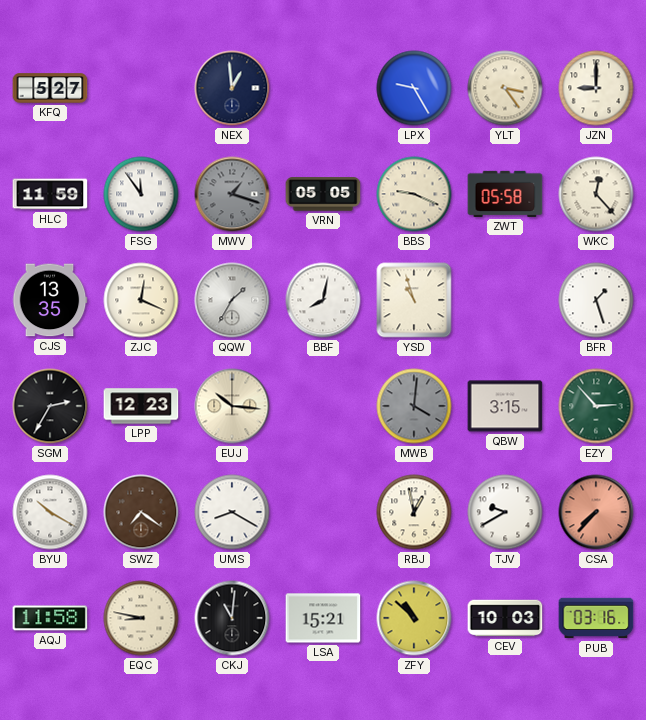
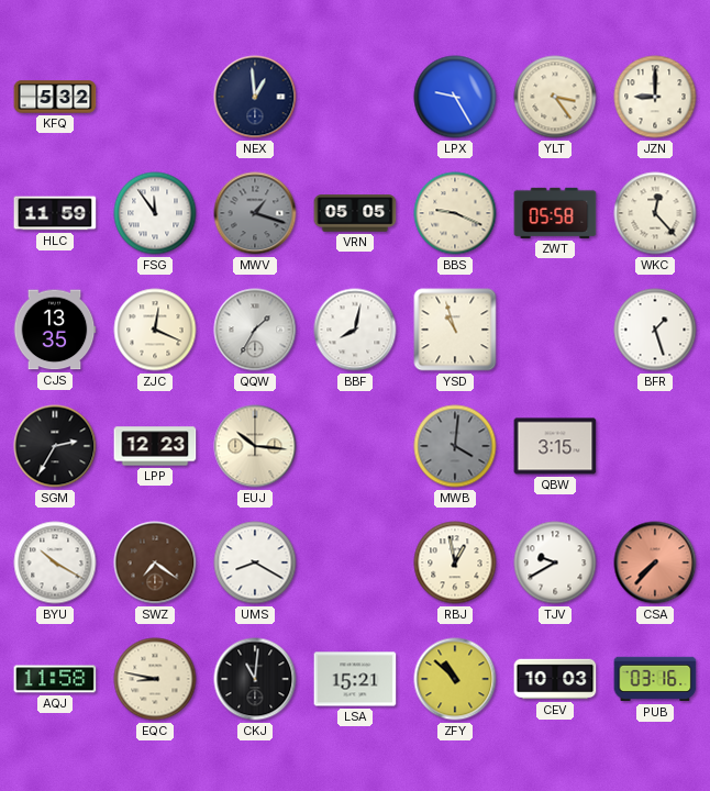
KFQ: 5:27 -> 5:32
EZY: 2:53 -> none
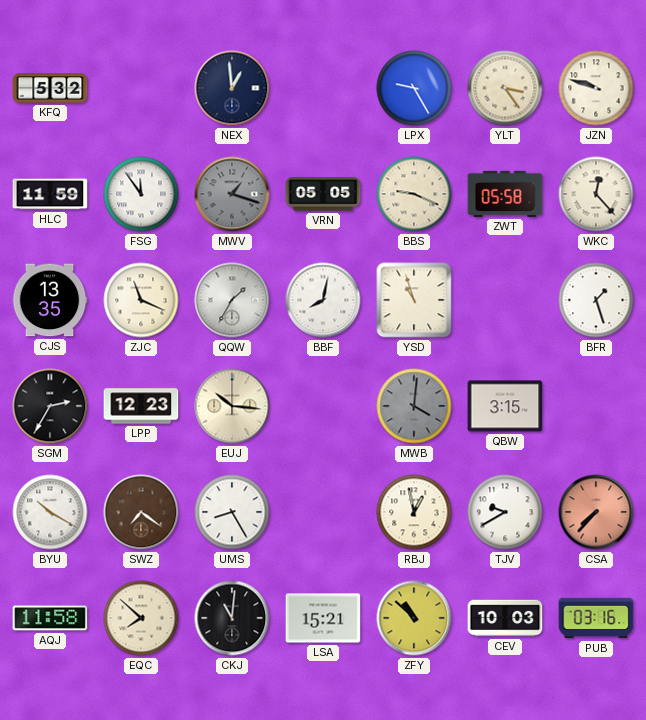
JZN: 9:00 -> 9:48
ZJC: 12:19 -> 11:19
UMS: 8:20 -> 8:25
EQC: 8:47 -> 7:52
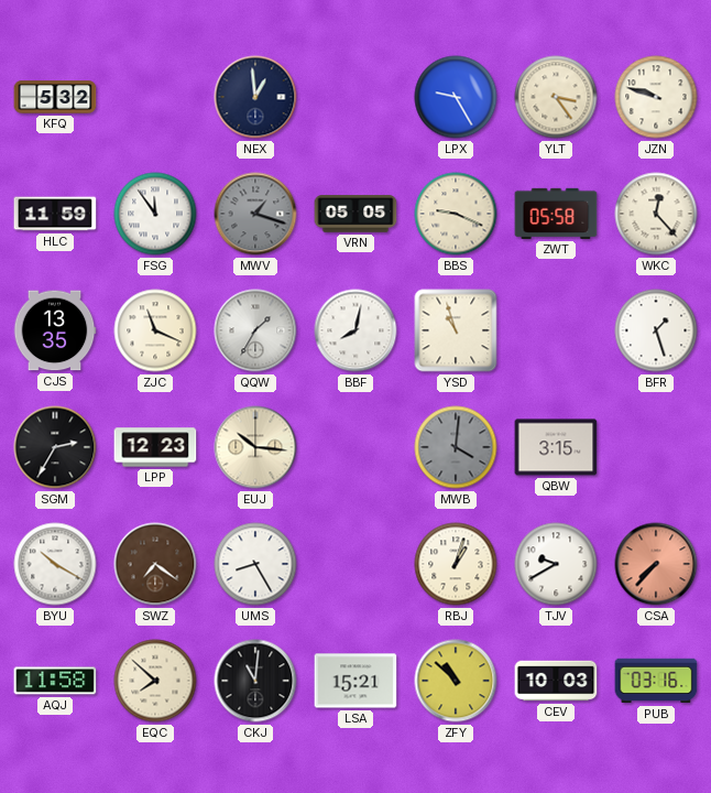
RBJ: 12:58 -> 1:03
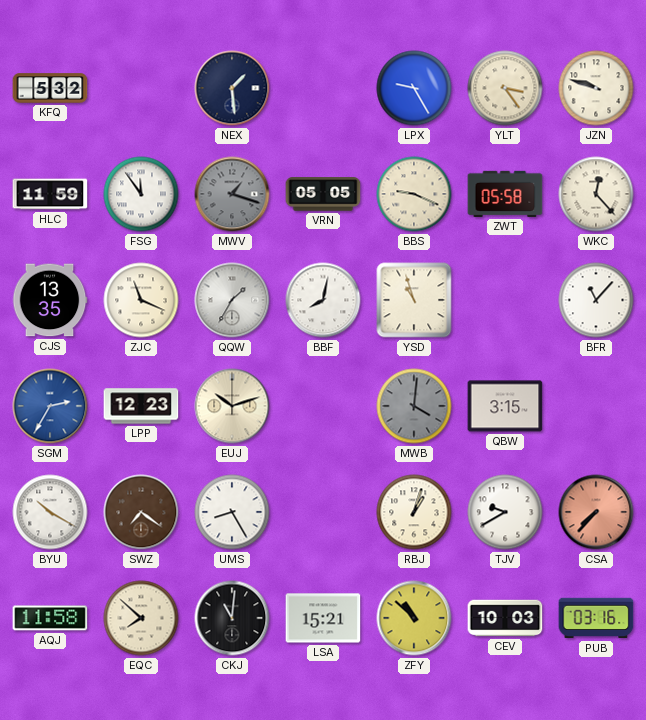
NEX: 12:59 -> 1:29
BFR: 1:27 -> 11:07
SGM dial: black -> blue
EUJ: 10:16 -> 10:12
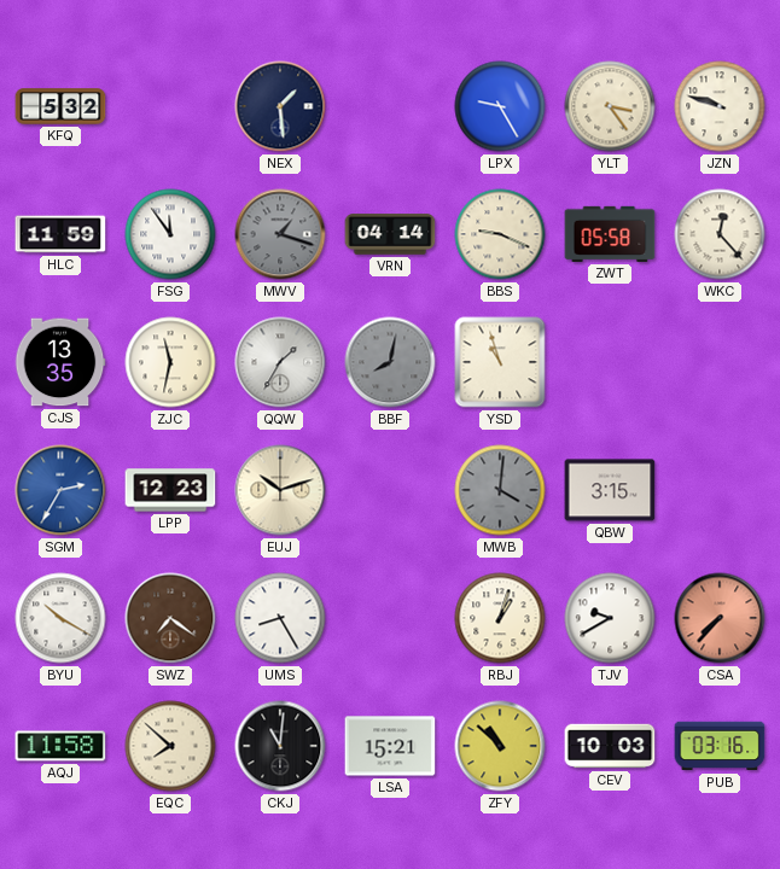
VRN: 05:05 -> 04:14
ZJC: 11:19 -> 11:32
BBF dial: white -> grey
BFR: 11:07 -> none
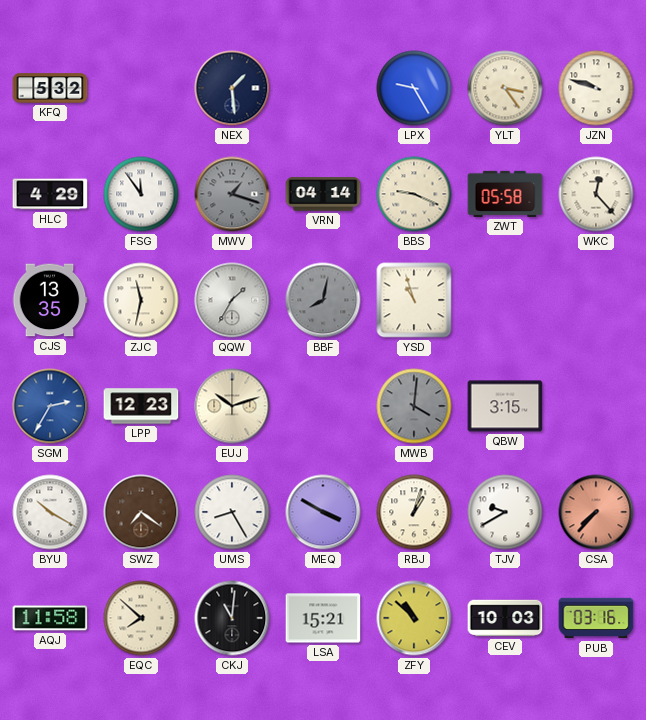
HLC: 11:59 -> 4:29
MEQ: none -> 3:50
